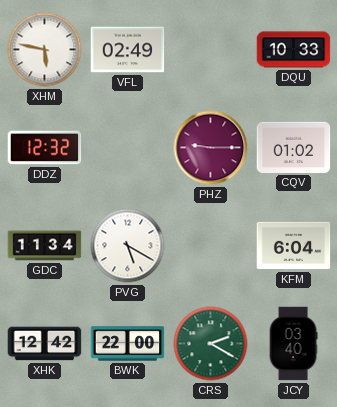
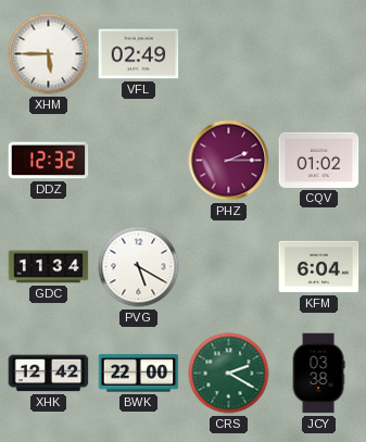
XHM: 5:47 -> 5:45
DQU: 10:33 -> none
PHZ: 9:15 -> 2:15
JCY: 03:40 -> 03:38
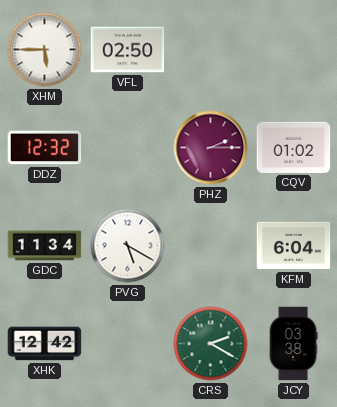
VFL: 02:49 -> 02:50
BWK: 22:00 -> none
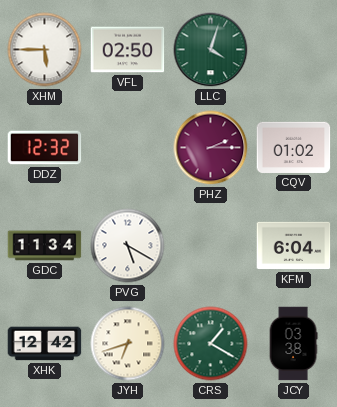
LLC: none -> 4:03
JYH: none -> 6:42
CRS: 2:20 -> 1:20
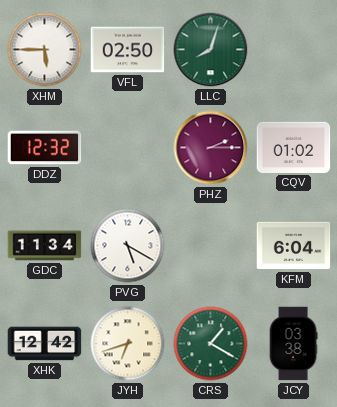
LLC: 4:03 -> 8:03
